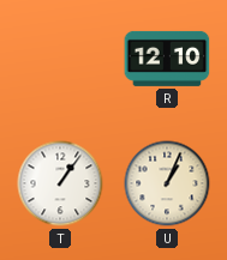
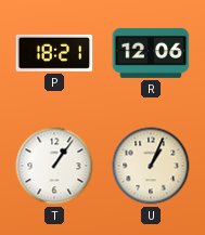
P: none -> 18:21
R: 12:10 -> 12:06
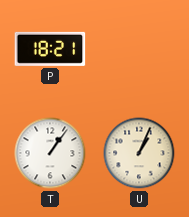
R: 12:06 -> none
